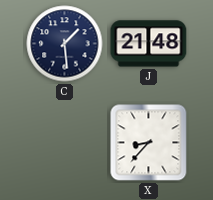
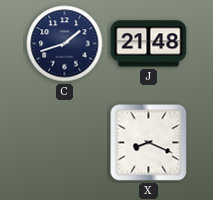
C: 1:29 -> 1:42
X: 8:37 -> 8:19
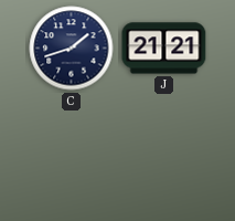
J: 21:48 -> 21:21
X: 8:19 -> none
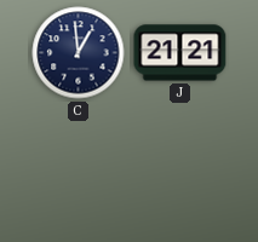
C: 1:42 -> 12:59
